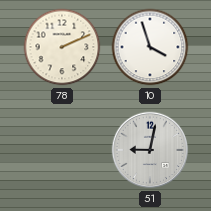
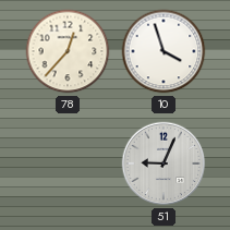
78: 2:11 -> 12:37
51: 9:02 -> 9:04
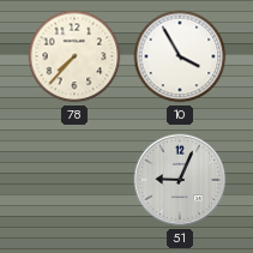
78: 12:37 -> 7:37
10: 3:57 -> 3:55
